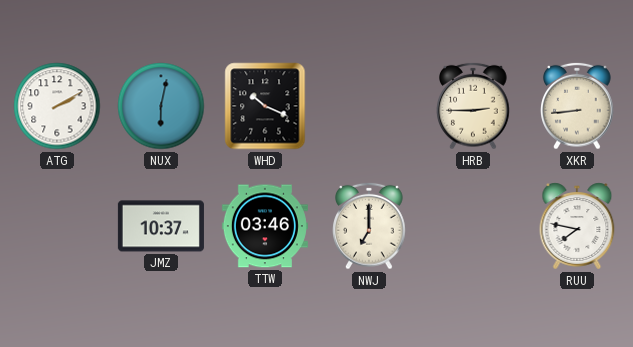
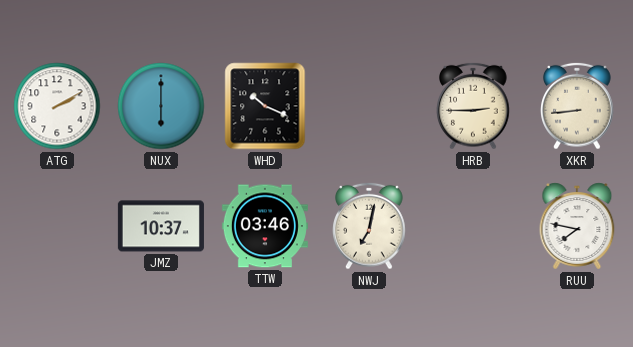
NUX: 6:02 -> 6:00
NWJ: 7:00 -> 7:02
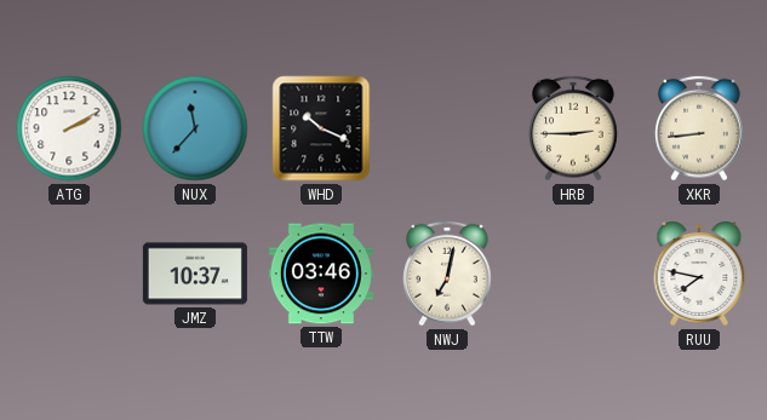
NUX: 6:00 -> 11:37
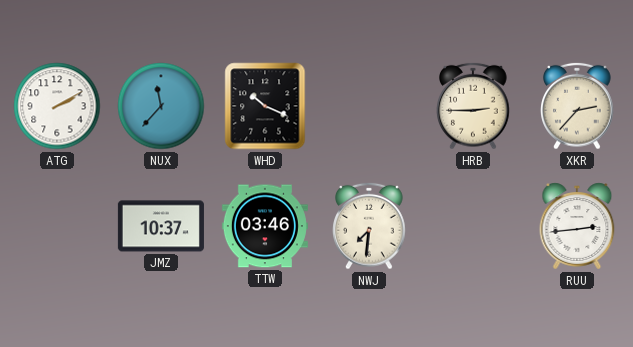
XKR: 8:44 -> 2:37
NWJ: 7:02 -> 7:31
RUU: 7:47 -> 2:44
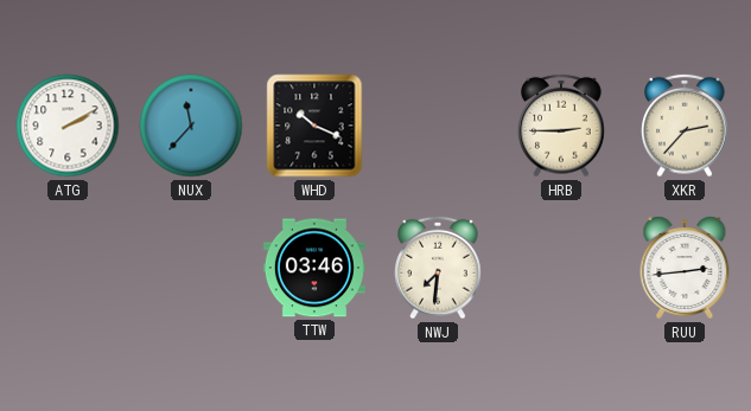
JMZ: 10:37 -> none
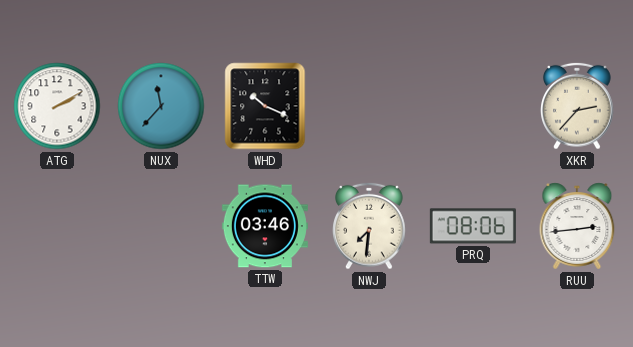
HRB: 2:45 -> none
PRQ: none -> 08:06
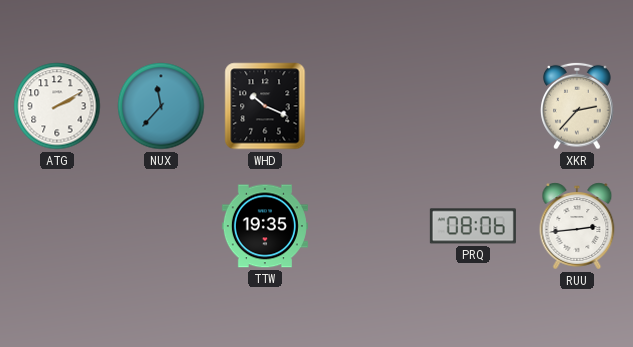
TTW: 03:46 -> 19:35
NWJ: 7:31 -> none
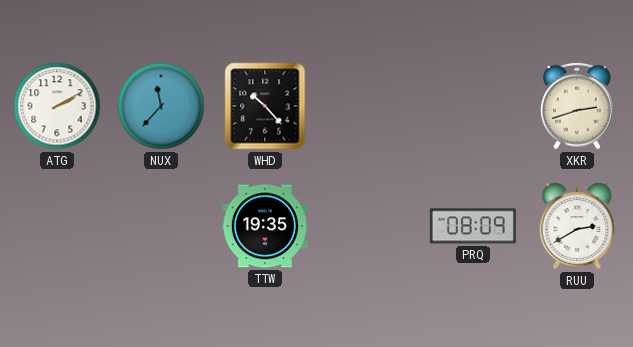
WHD: 10:19 -> 10:23
XKR: 2:37 -> 2:42
PRQ: 08:06 -> 08:09
RUU: 2:44 -> 2:40
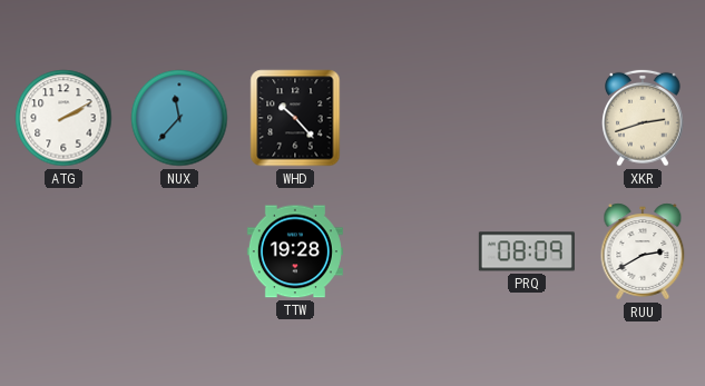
TTW: 19:35 -> 19:28
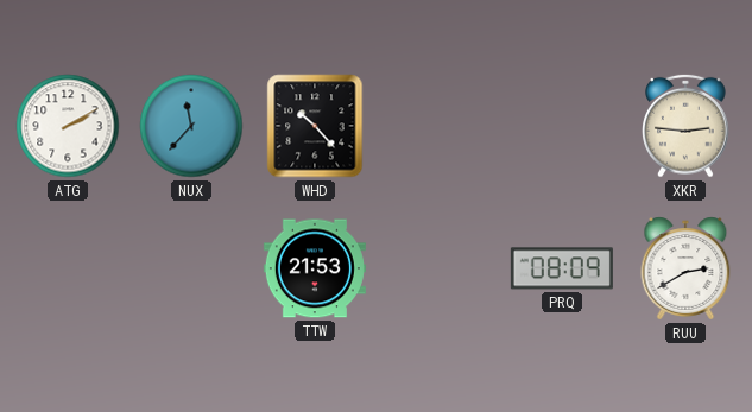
XKR: 2:42 -> 2:46
TTW: 19:28 -> 21:53
